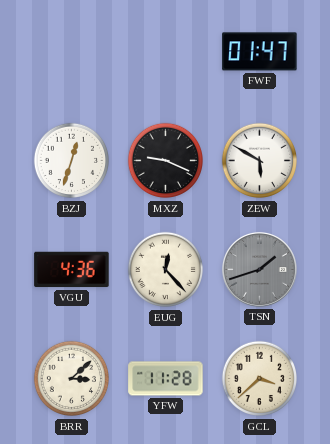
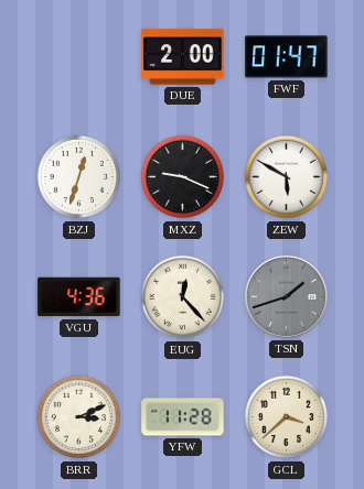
DUE: none -> 2:00
BRR: 3:08 -> 3:11
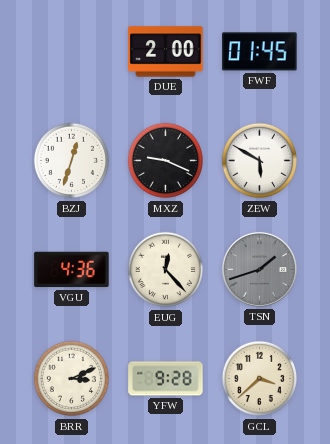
FWF: 01:47 -> 01:45
YFW: 11:28 -> 9:28
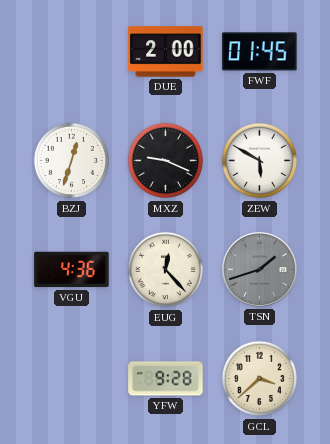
BRR: 3:11 -> none
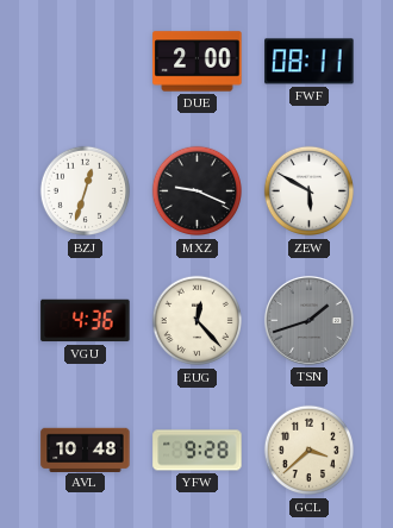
FWF: 01:45 -> 08:11
AVL: none -> 10:48
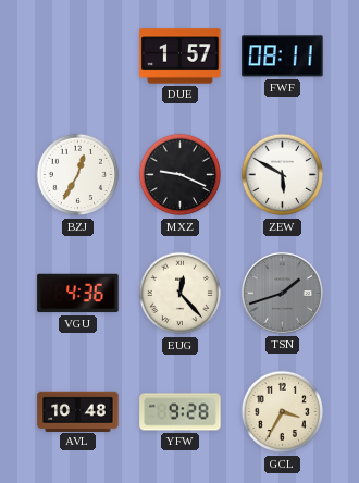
DUE: 2:00 -> 1:57
BZJ: 12:33 -> 12:35
GCL: 3:38 -> 3:35
